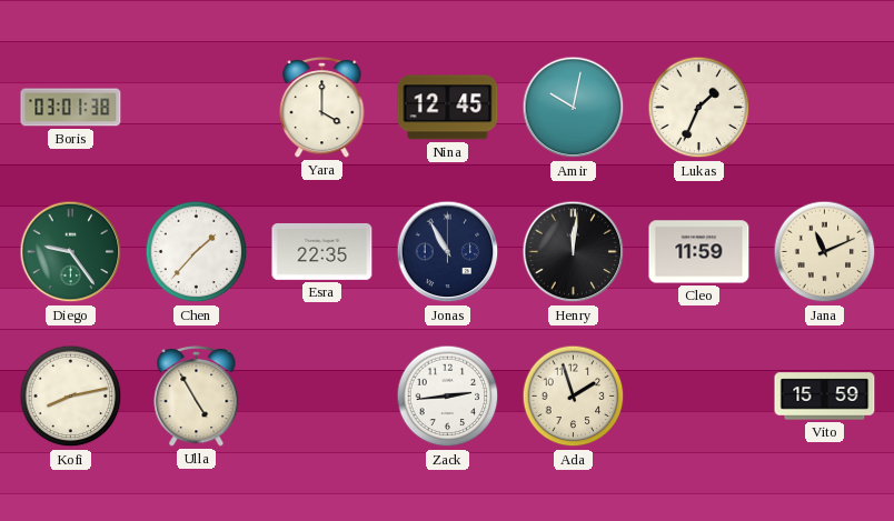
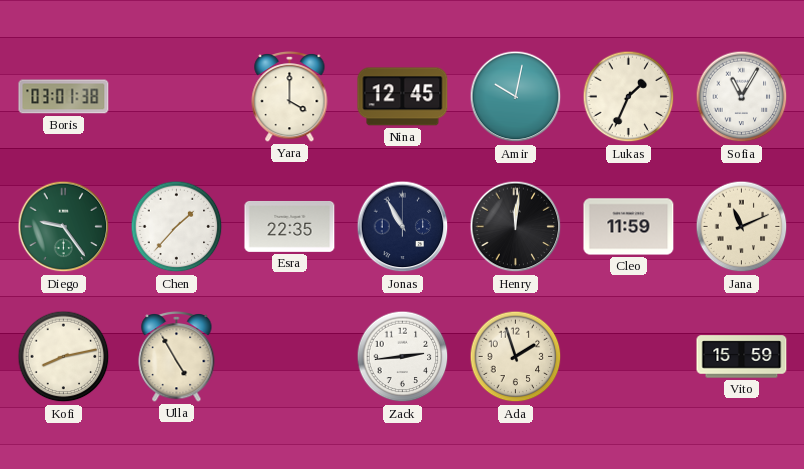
Sofia: none -> 11:05
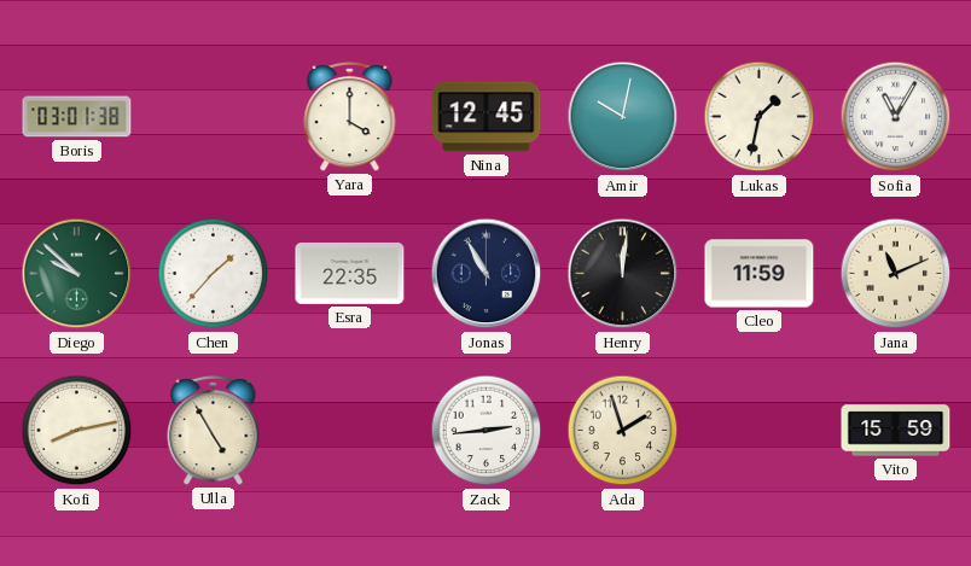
Lukas: 1:34 -> 1:32
Diego: 9:24 -> 9:52
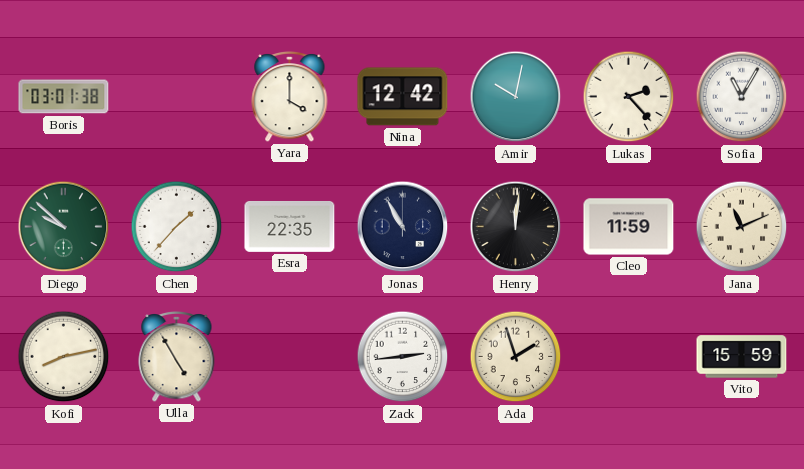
Nina: 12:45 -> 12:42
Lukas: 1:32 -> 2:23
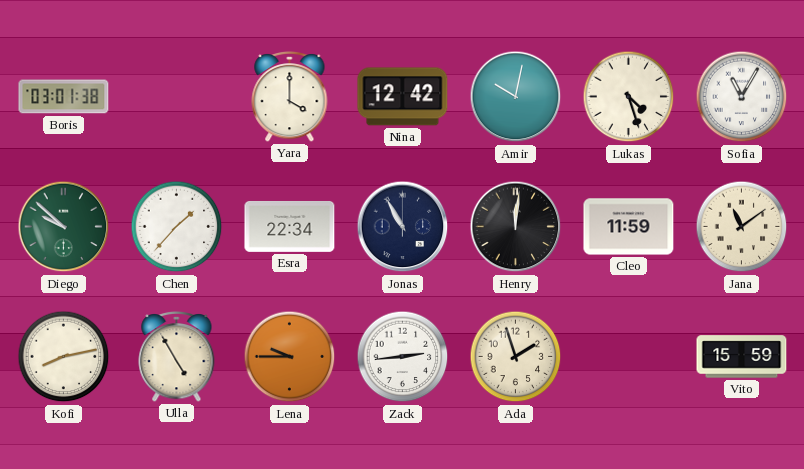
Lukas: 2:23 -> 4:27
Esra: 22:35 -> 22:34
Jana: 11:11 -> 11:09
Lena: none -> 9:45
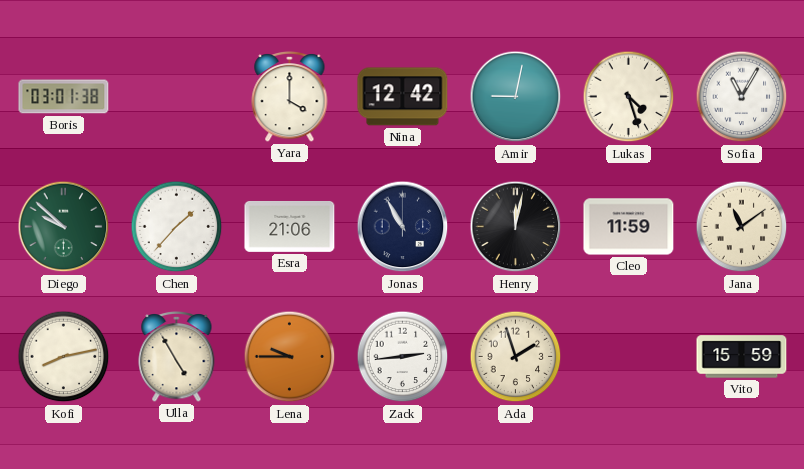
Amir: 10:02 -> 9:02
Esra: 22:34 -> 21:06
Henry: 12:01 -> 12:02
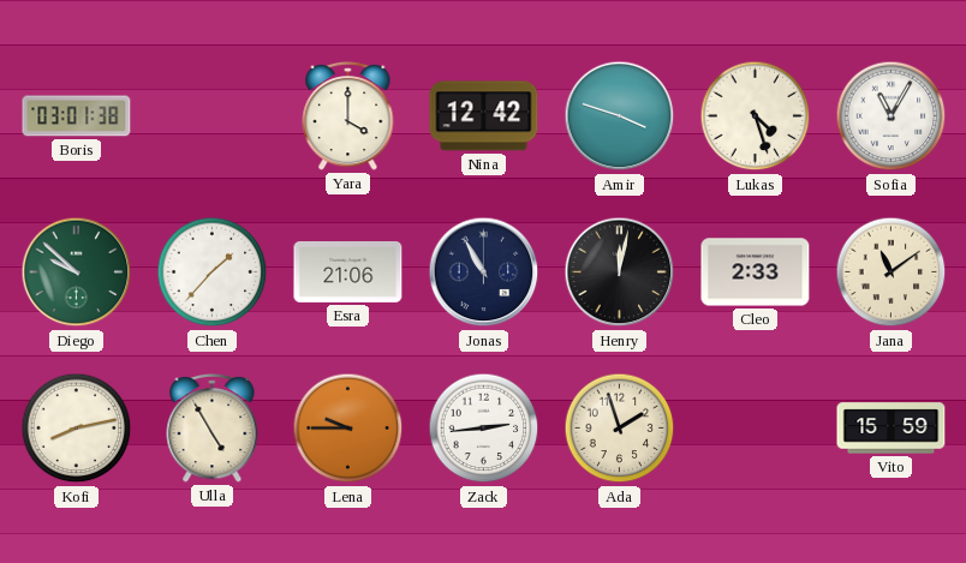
Amir: 9:02 -> 3:48
Cleo: 11:59 -> 2:33
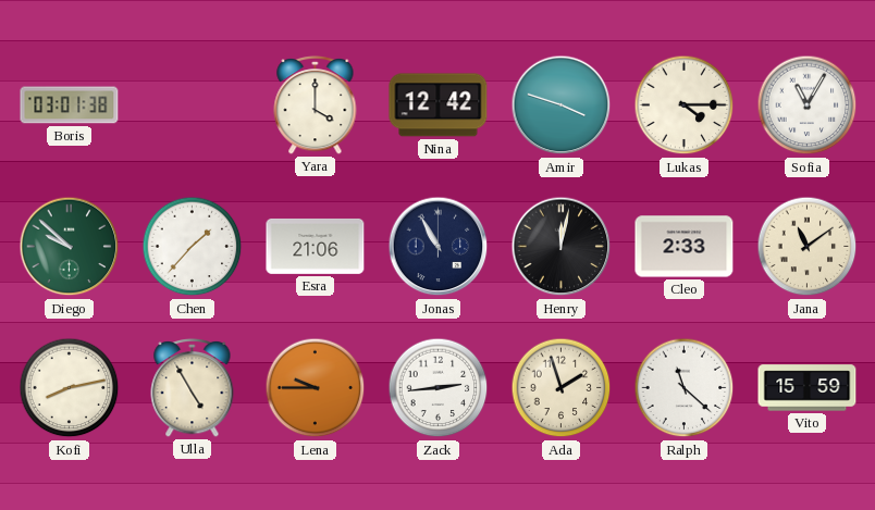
Lukas: 4:27 -> 4:15
Ralph: none -> 11:22
